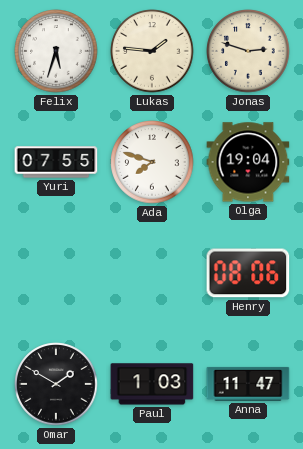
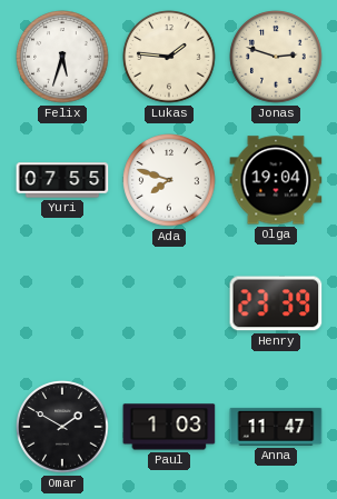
Henry: 08:06 -> 23:39
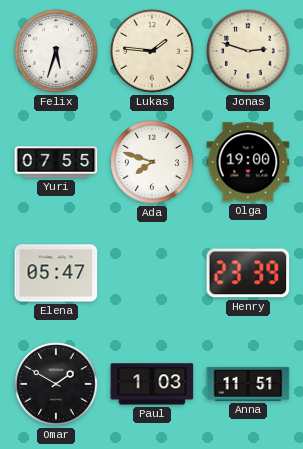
Olga: 19:04 -> 19:00
Elena: none -> 05:47
Anna: 11:47 -> 11:51
